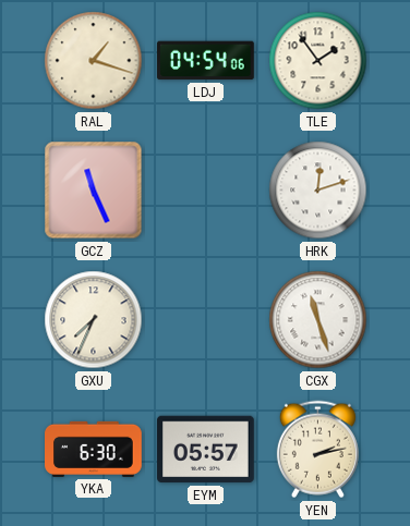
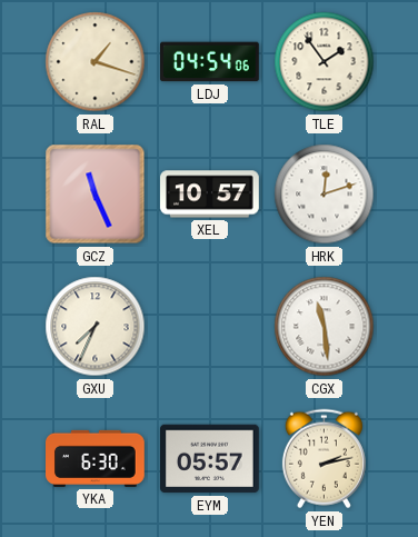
XEL: none -> 10:57
CGX: 11:27 -> 11:29
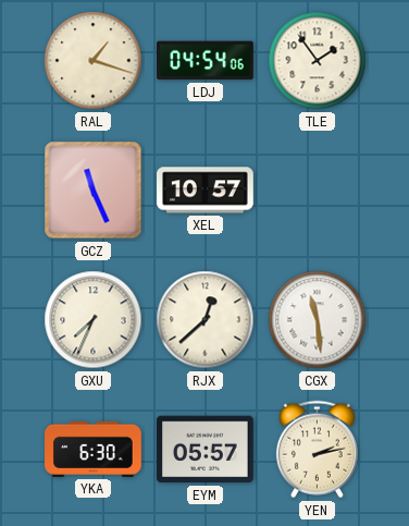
HRK: 12:12 -> none
RJX: none -> 12:38
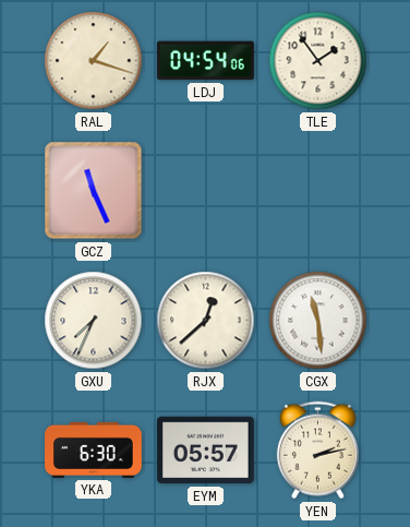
XEL: 10:57 -> none
